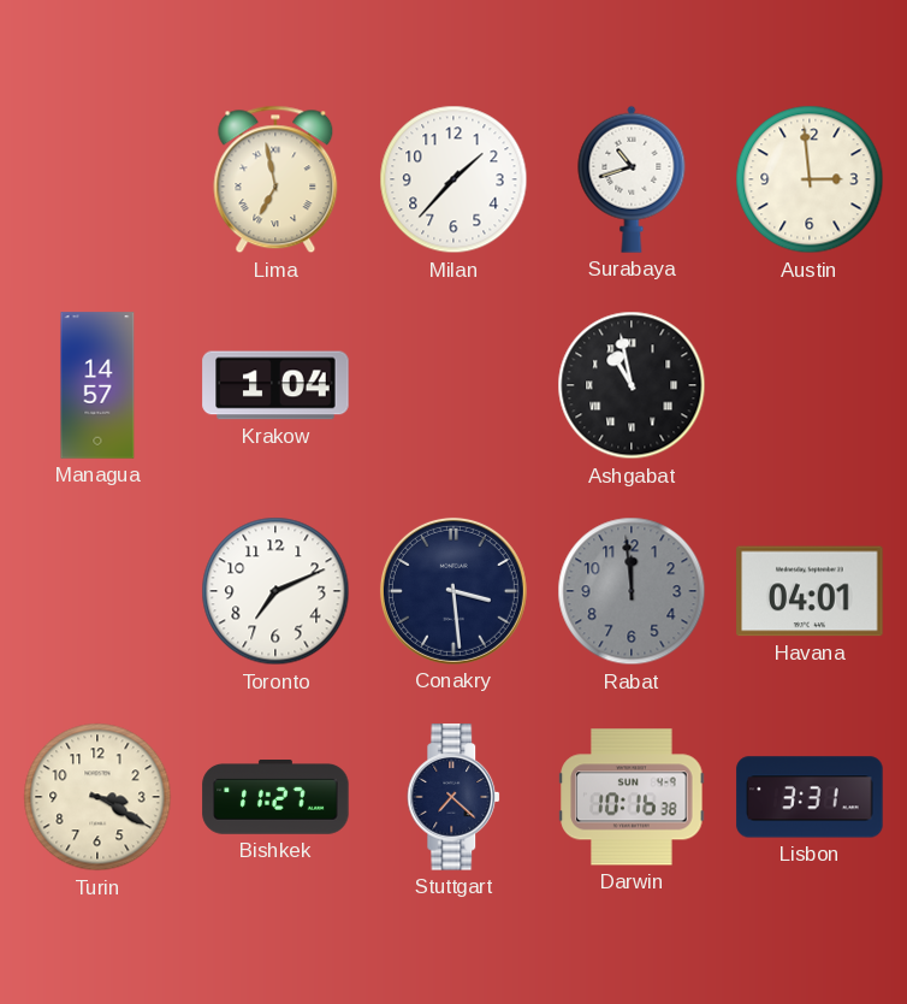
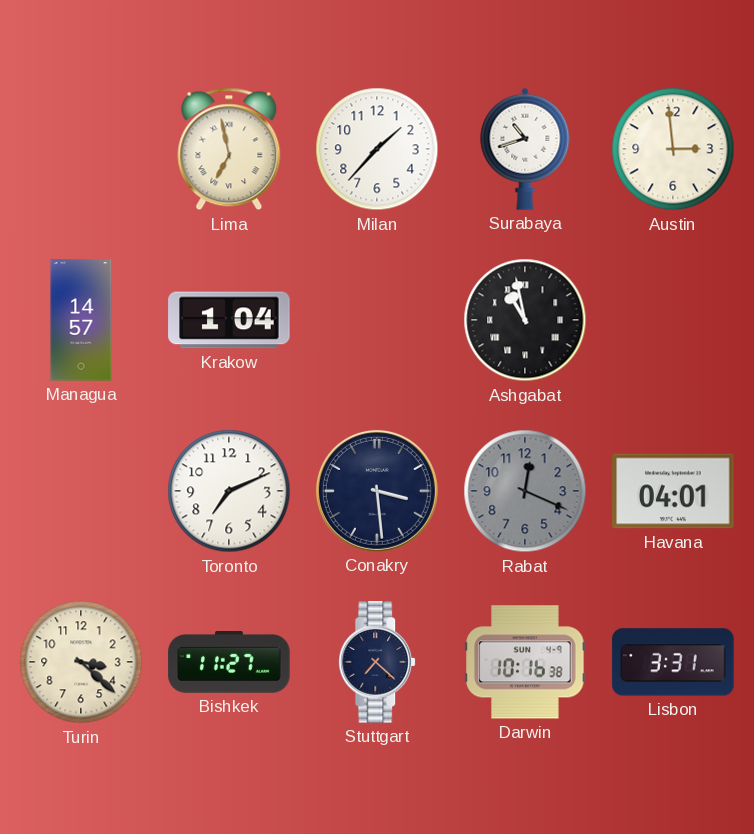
Rabat: 11:59 -> 12:19
Turin: 3:20 -> 3:22
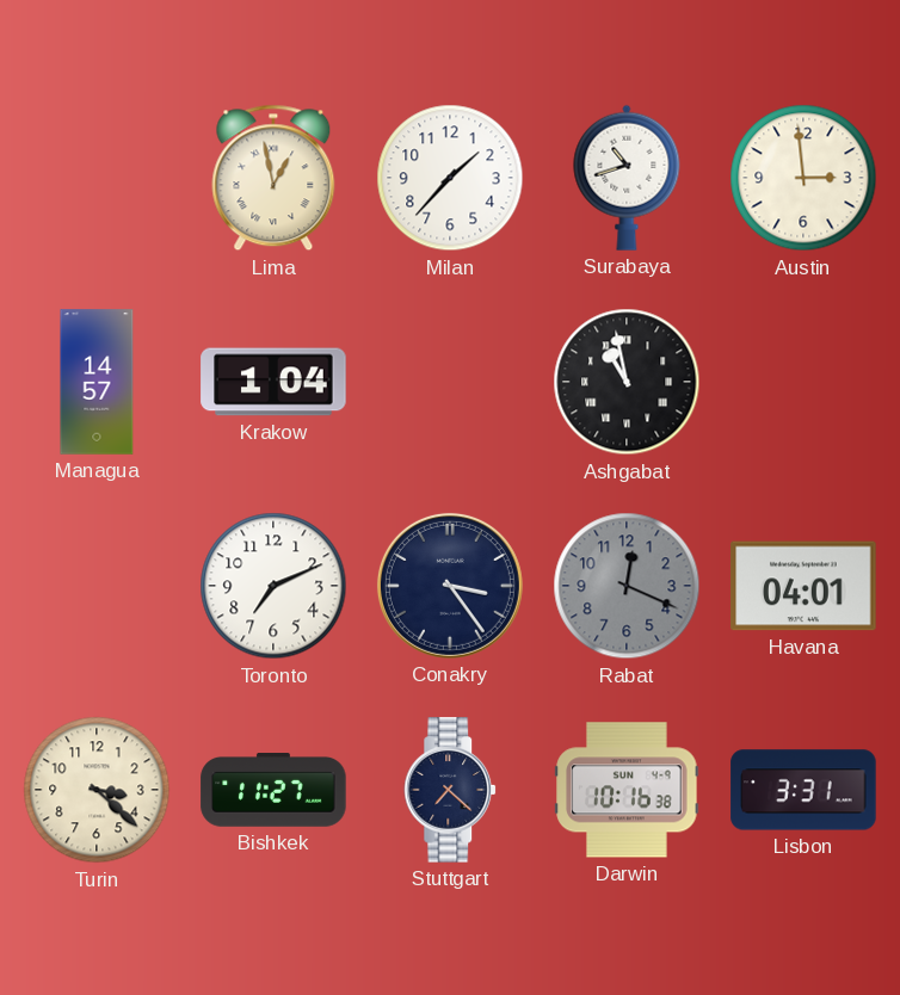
Lima: 6:58 -> 12:58
Conakry: 3:29 -> 3:24
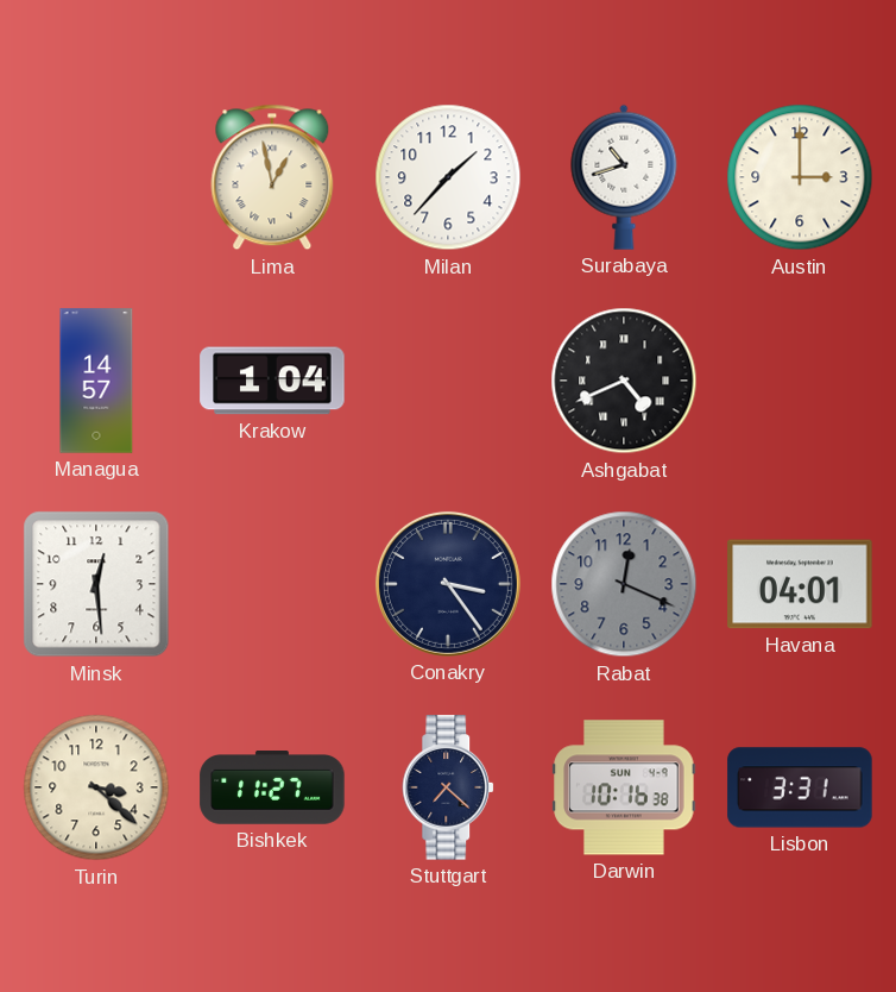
Austin: 2:59 -> 3:00
Ashgabat: 10:58 -> 4:41
Minsk: none -> 12:29
Toronto: 7:11 -> none
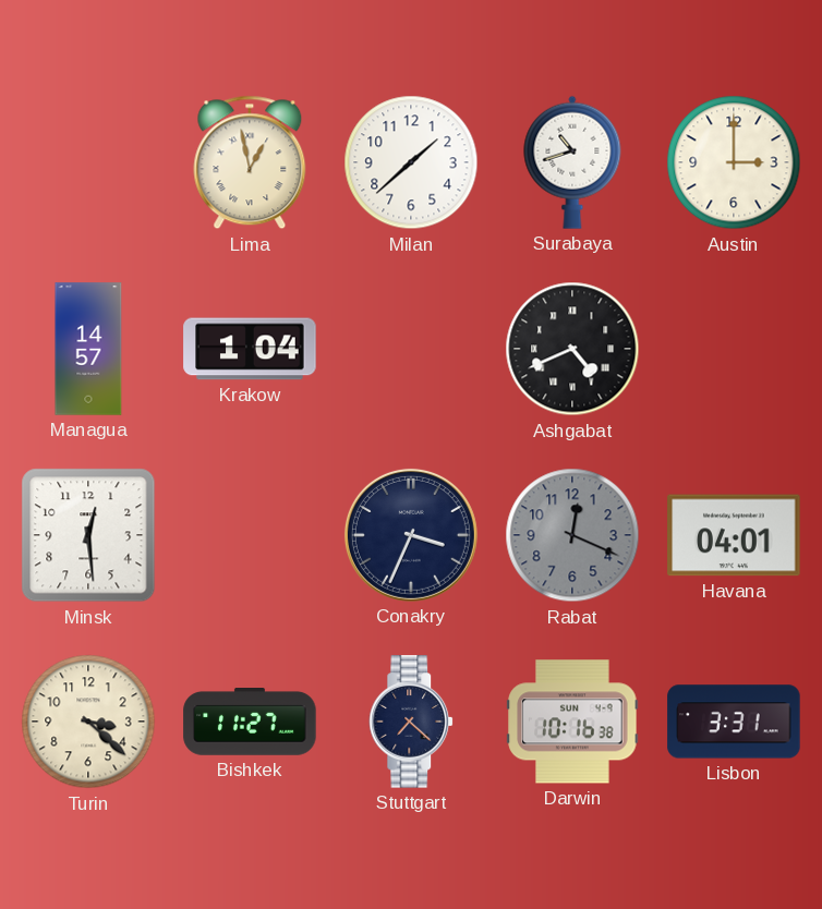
Milan: 1:37 -> 1:38
Conakry: 3:24 -> 3:34
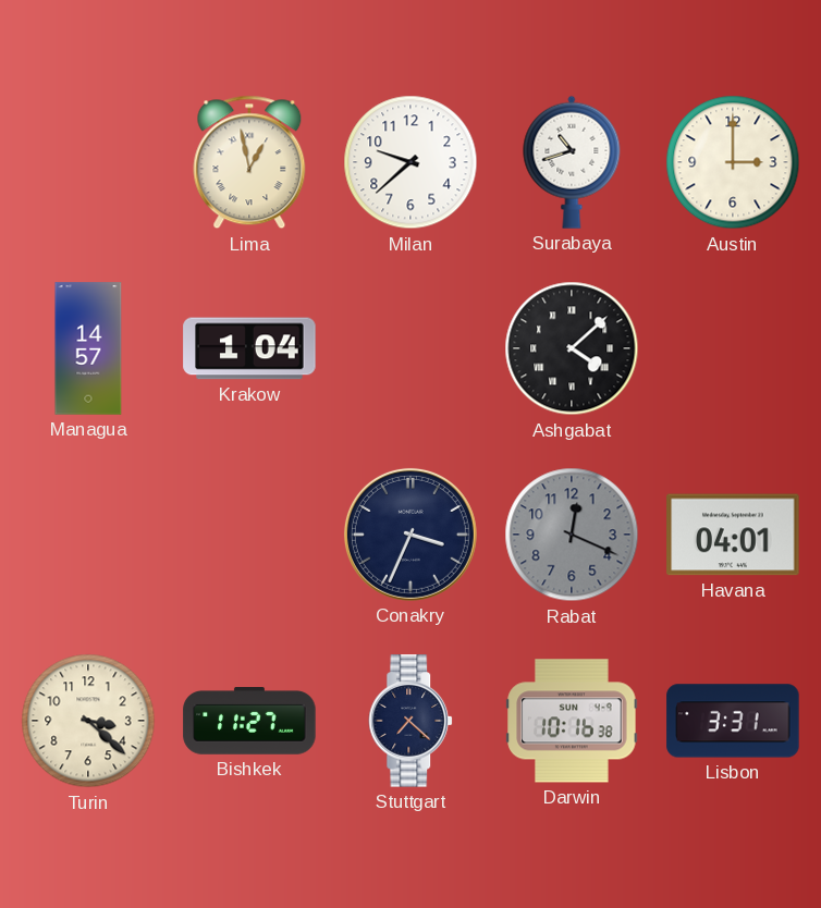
Milan: 1:38 -> 9:38
Ashgabat: 4:41 -> 4:08
Minsk: 12:29 -> none
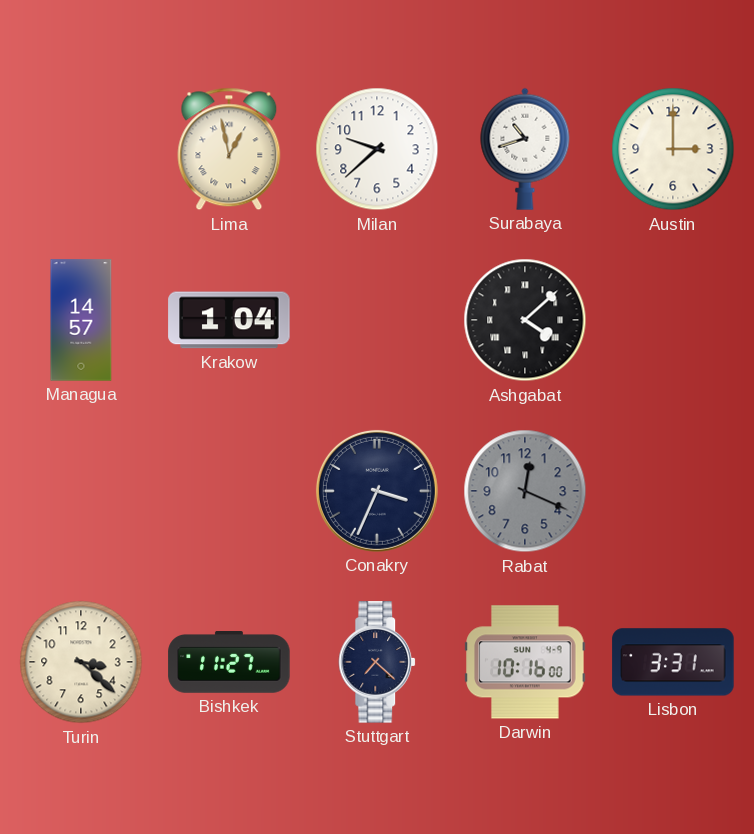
Havana: 04:01 -> none
Darwin: 10:16:38 -> 10:16:00
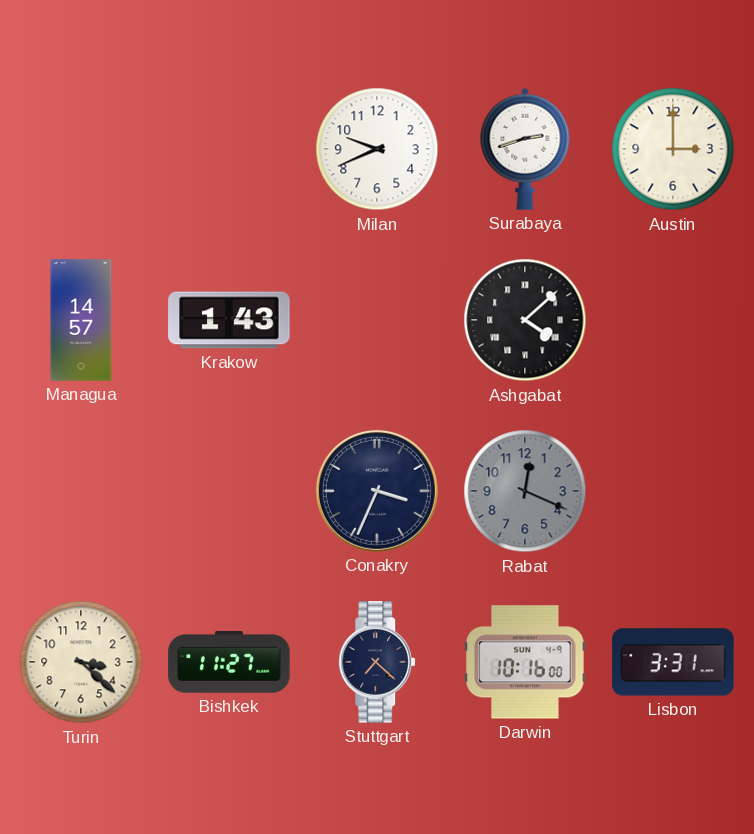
Lima: 12:58 -> none
Milan: 9:38 -> 9:41
Surabaya: 10:42 -> 2:42
Krakow: 1:04 -> 1:43
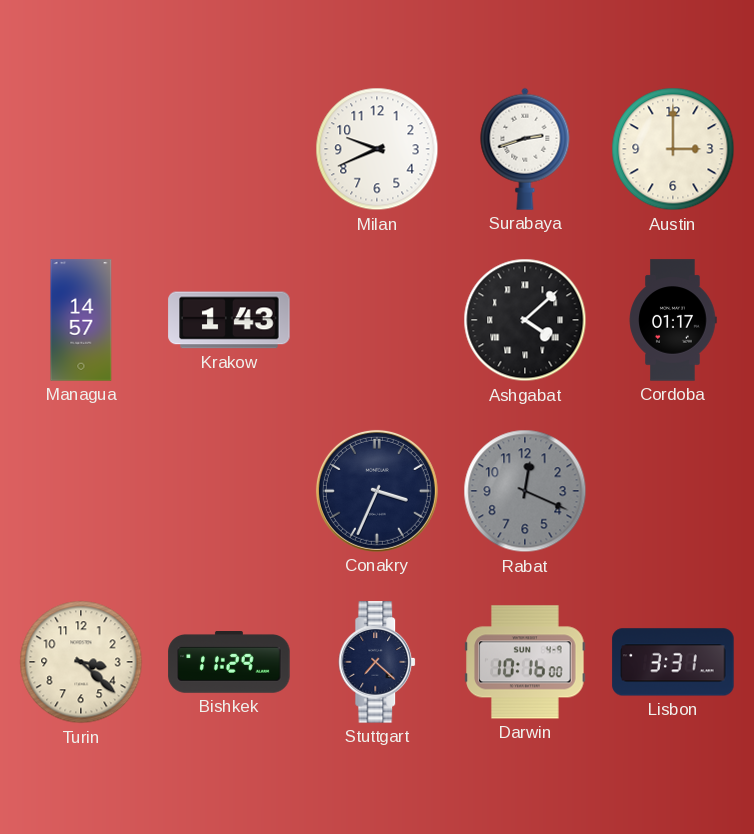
Cordoba: none -> 01:17
Bishkek: 11:27 -> 11:29
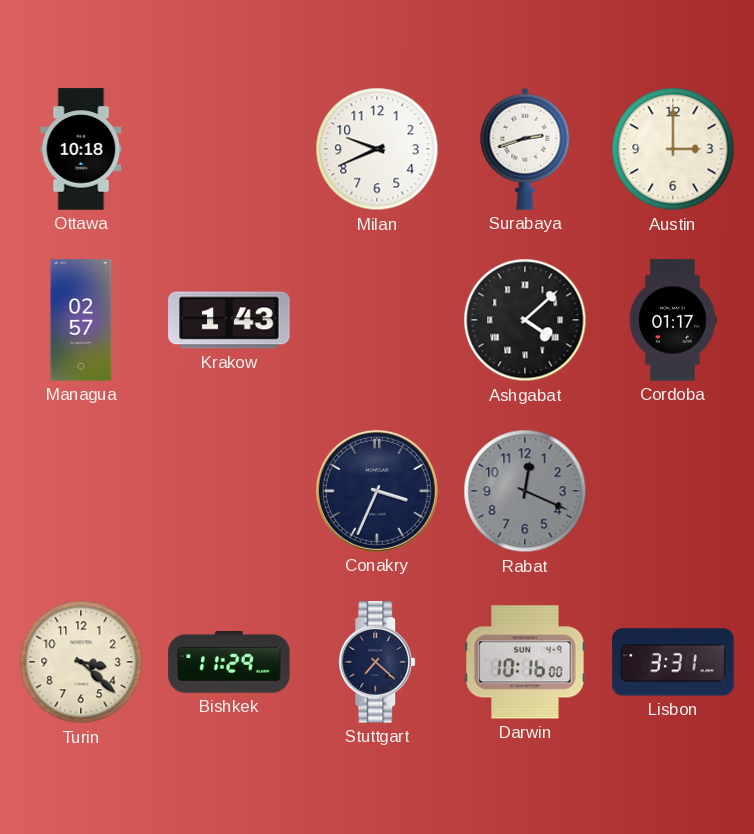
Ottawa: none -> 10:18
Managua: 14:57 -> 02:57
